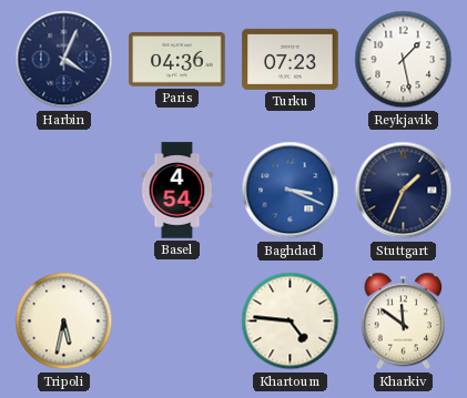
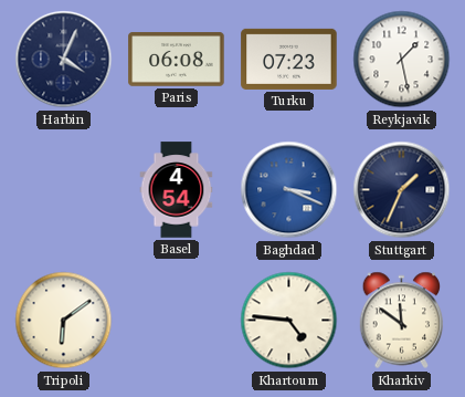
Paris: 04:36 -> 06:08
Tripoli: 5:32 -> 6:09
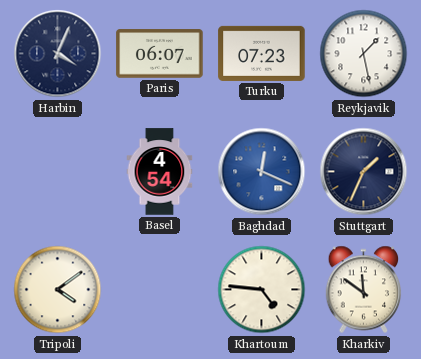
Paris: 06:08 -> 06:07
Baghdad: 3:19 -> 12:19
Tripoli: 6:09 -> 4:09
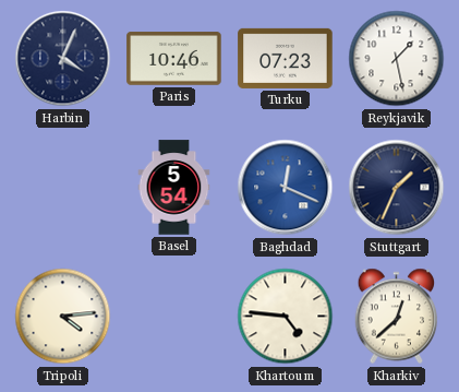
Paris: 06:07 -> 10:46
Basel: 4:54 -> 5:54
Tripoli: 4:09 -> 4:14
Kharkiv: 11:51 -> 12:38
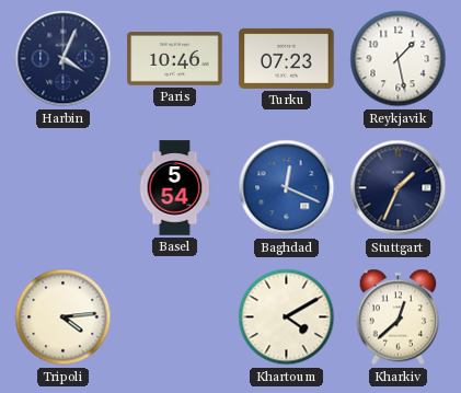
Khartoum: 4:46 -> 4:10
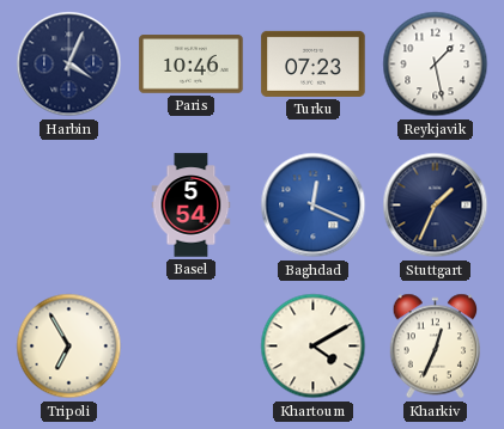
Tripoli: 4:14 -> 6:55
Kharkiv: 12:38 -> 12:34
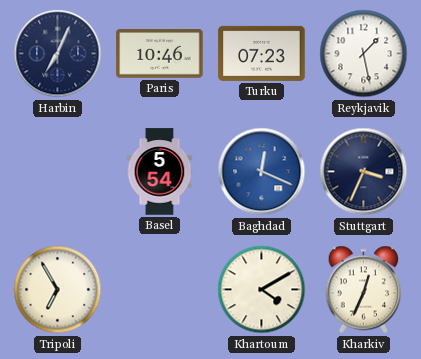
Harbin: 4:04 -> 7:04
Stuttgart: 1:34 -> 3:34
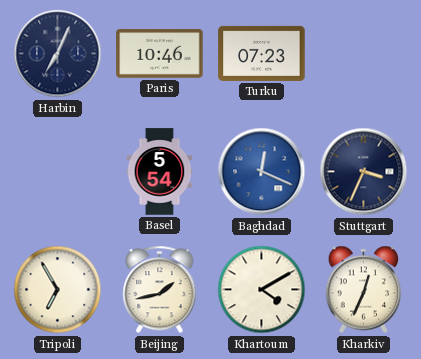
Reykjavik: 1:28 -> none
Beijing: none -> 1:43
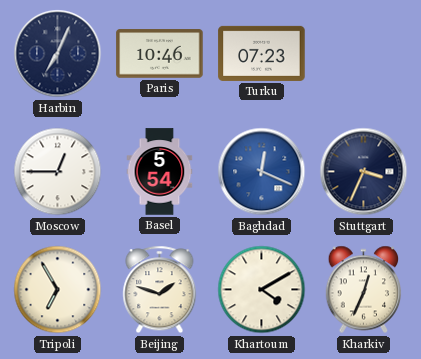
Moscow: none -> 12:45
Beijing: 1:43 -> 1:48
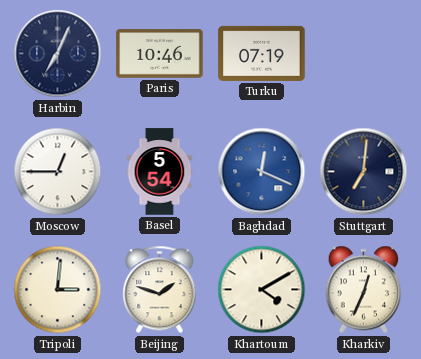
Turku: 07:23 -> 07:19
Stuttgart: 3:34 -> 7:01
Tripoli: 6:55 -> 3:01
